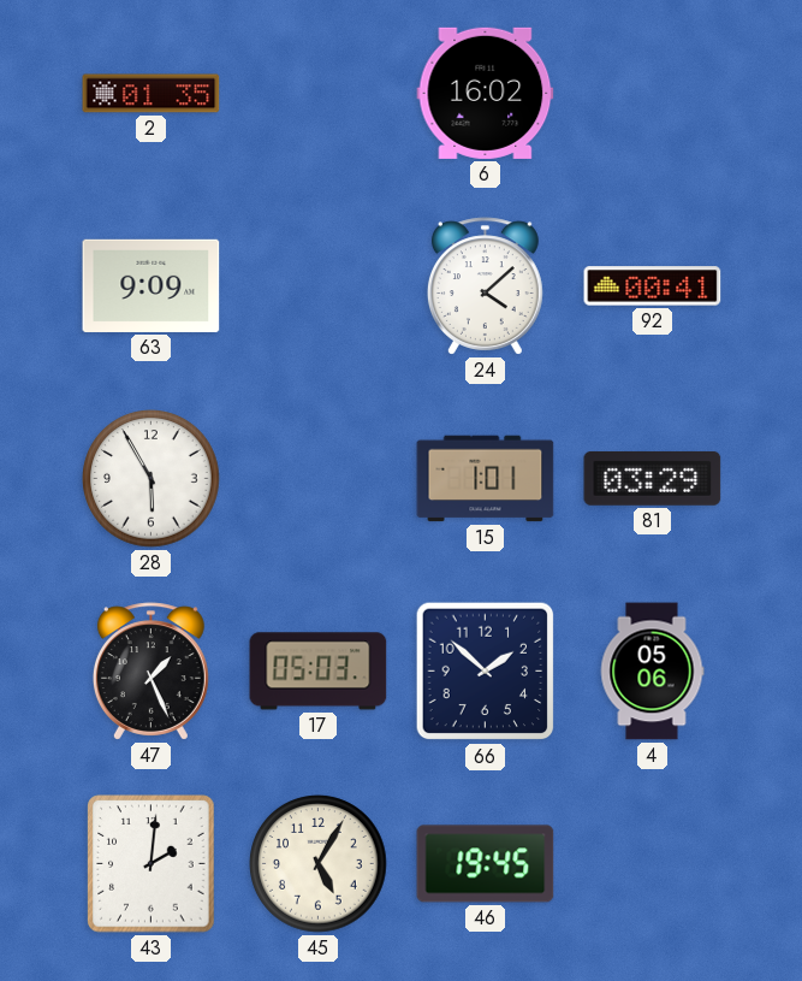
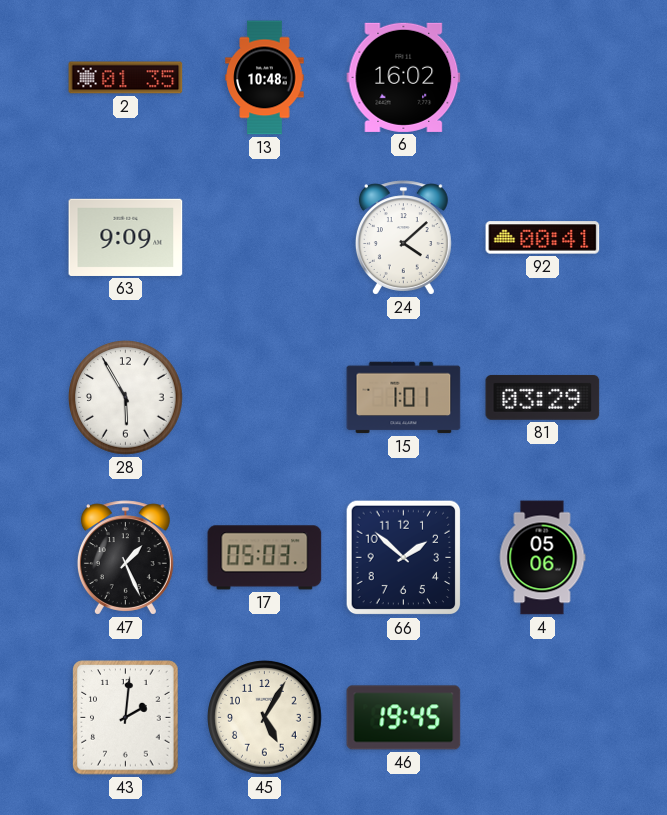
13: none -> 10:48
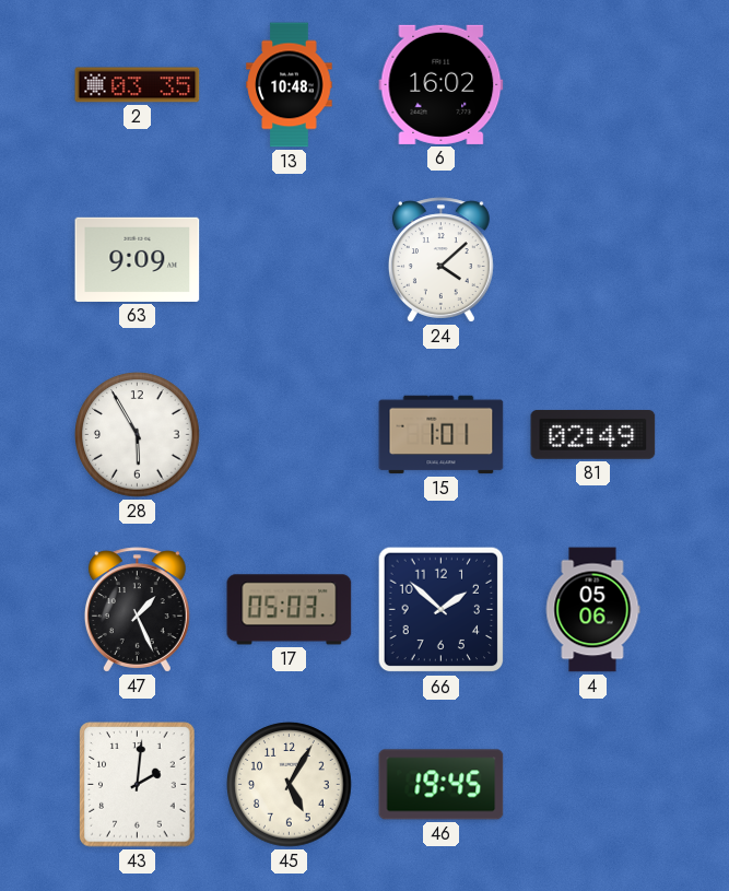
2: 01:35 -> 03:35
92: 00:41 -> none
81: 03:29 -> 02:49
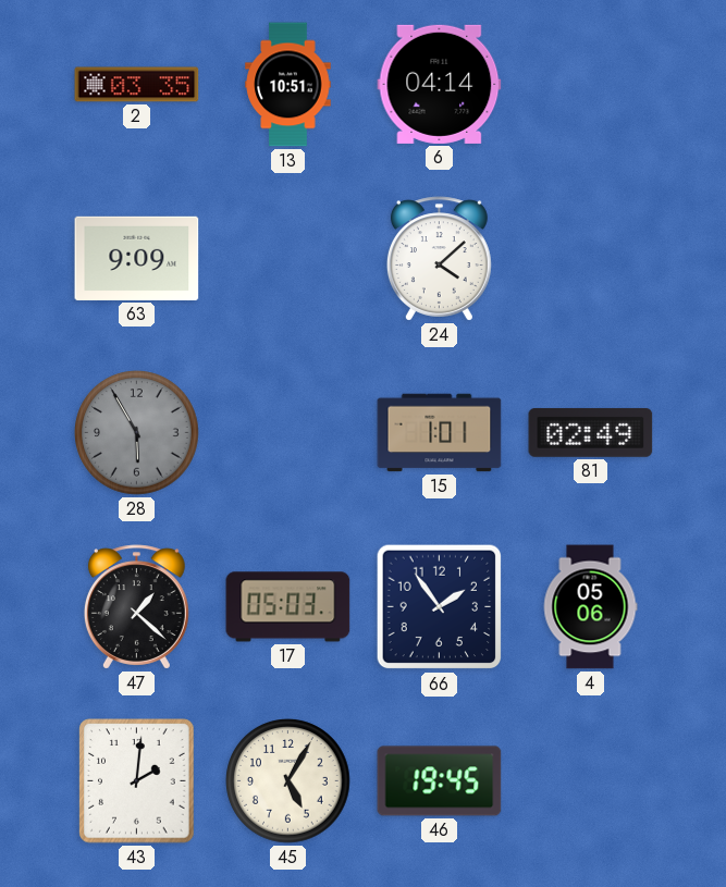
13: 10:48 -> 10:51
6: 16:02 -> 04:14
28 dial: white -> grey
47: 1:26 -> 1:22
66: 1:52 -> 1:54
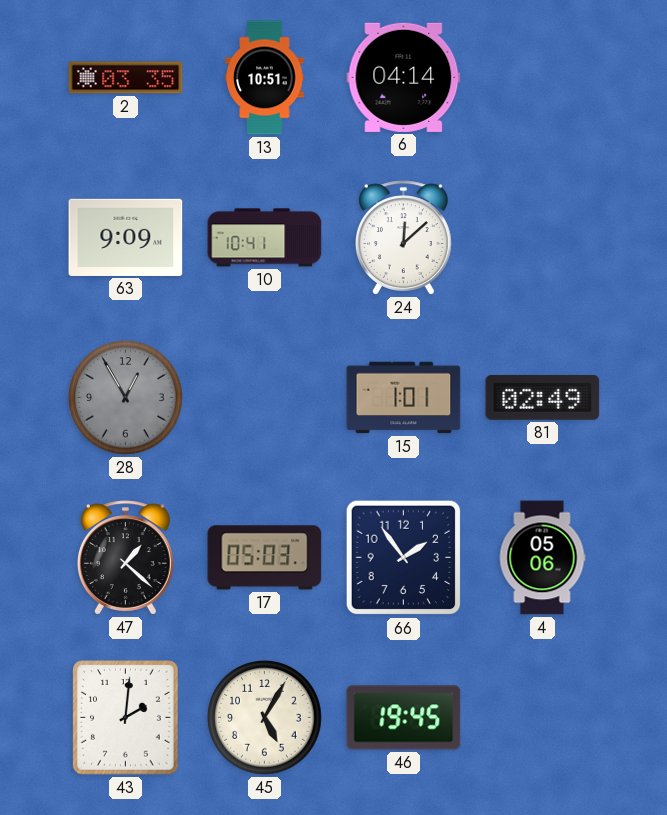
10: none -> 10:41
24: 4:08 -> 12:08
28: 5:55 -> 12:55
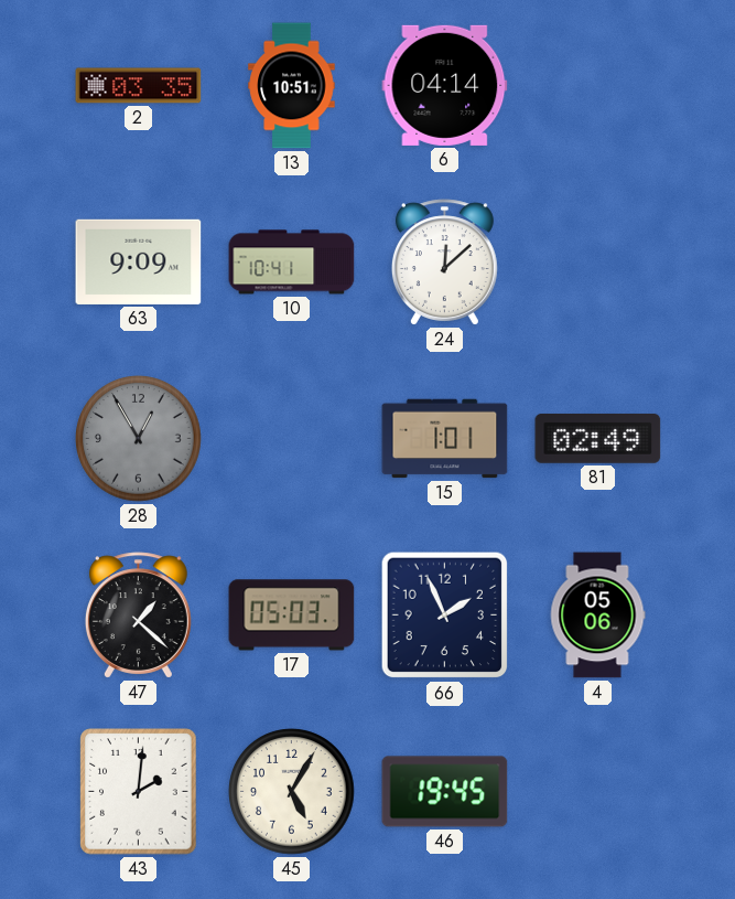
66: 1:54 -> 1:56
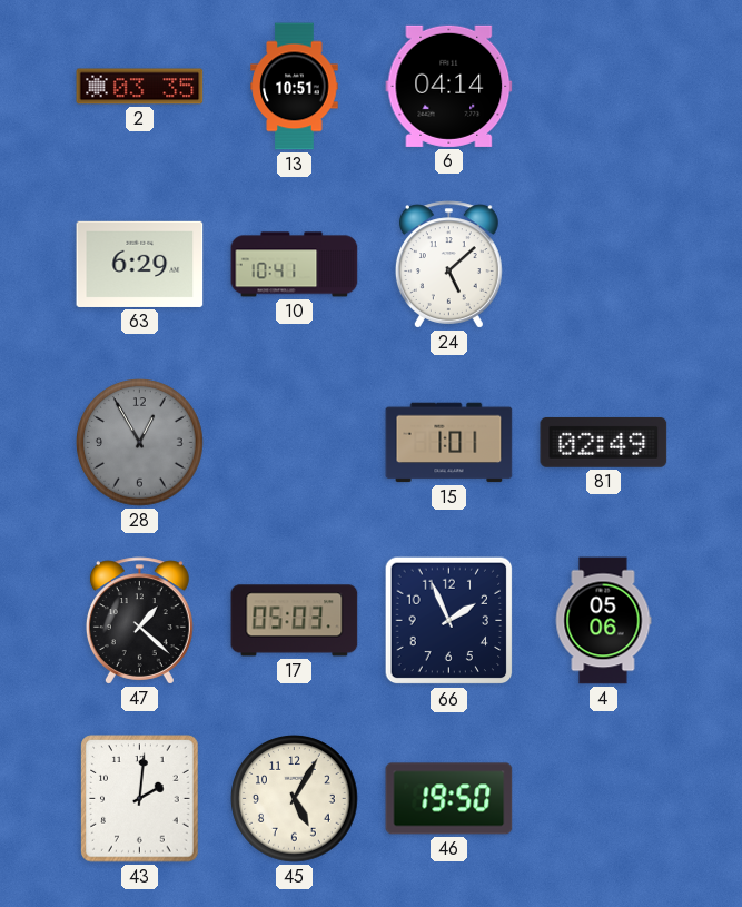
63: 9:09 -> 6:29
24: 12:08 -> 5:08
46: 19:45 -> 19:50
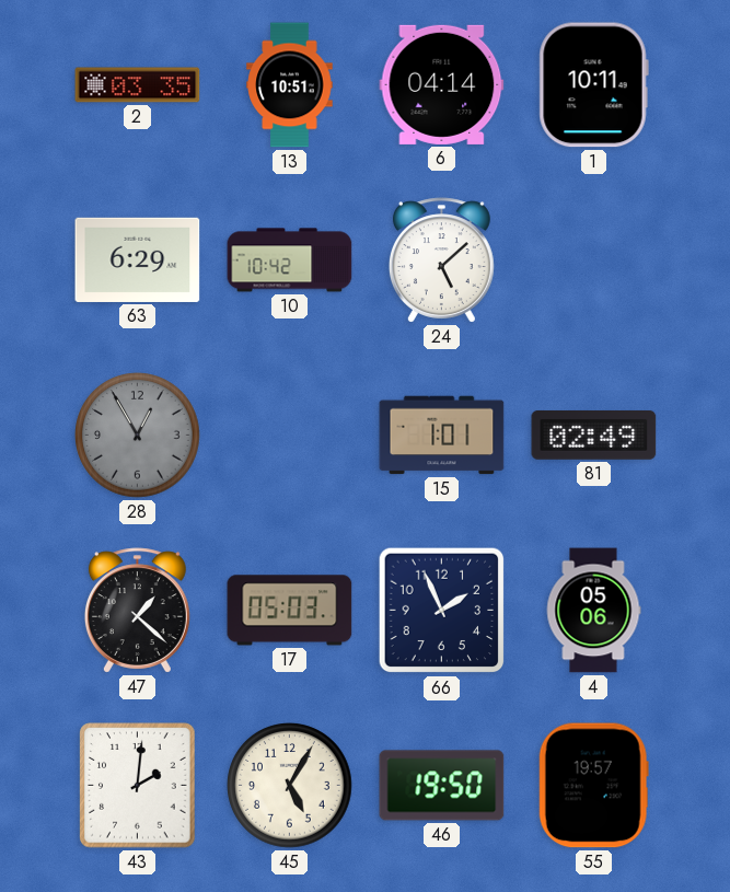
1: none -> 10:11
10: 10:41 -> 10:42
55: none -> 19:57
